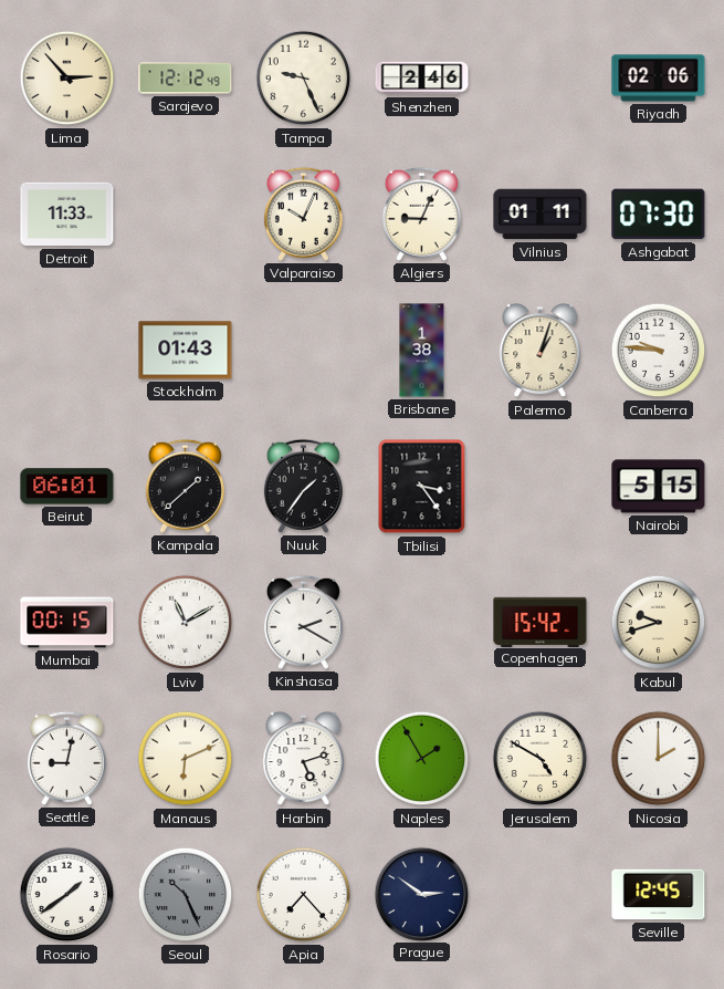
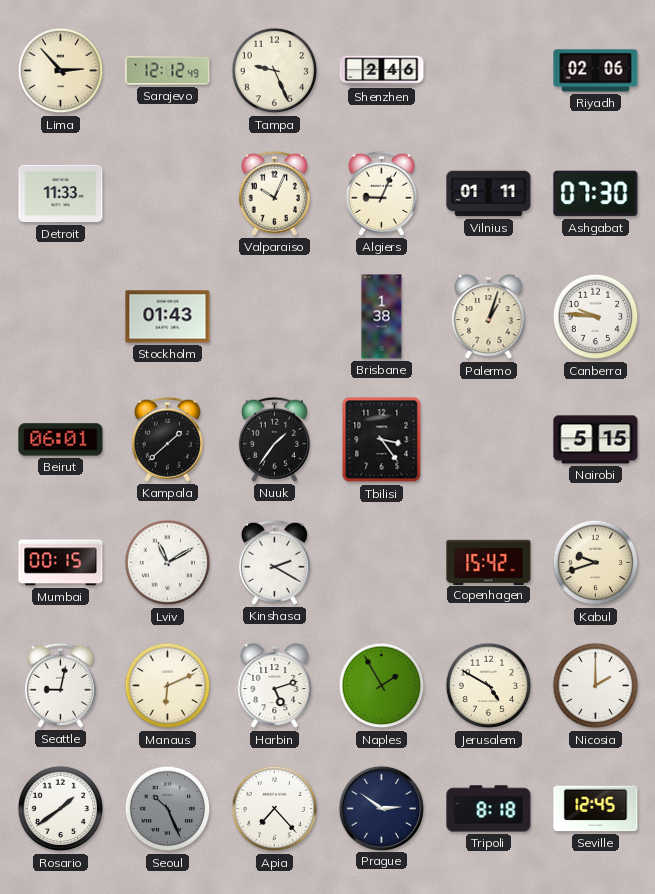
Tripoli: none -> 8:18
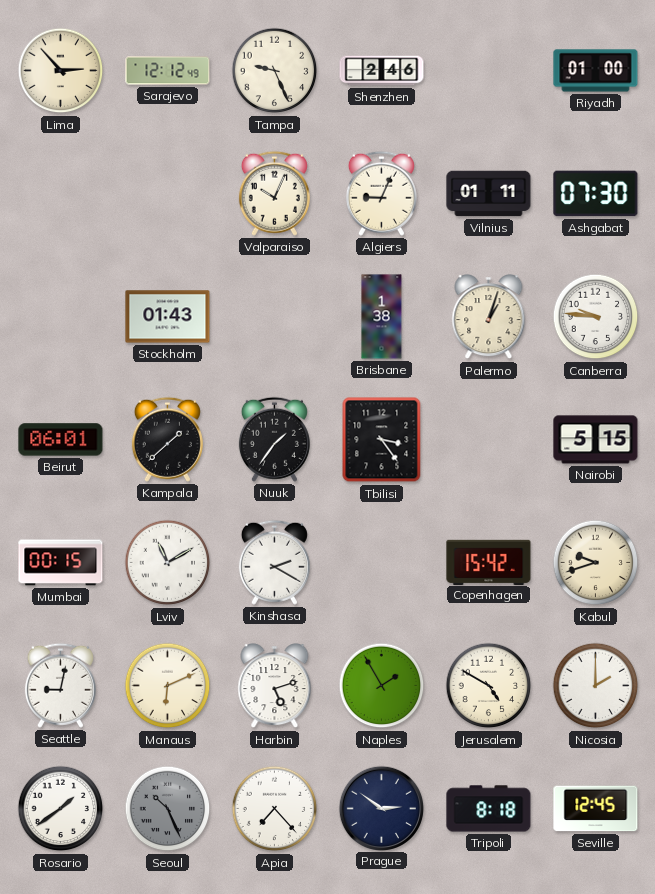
Riyadh: 02:06 -> 01:00
Detroit: 11:33 -> none
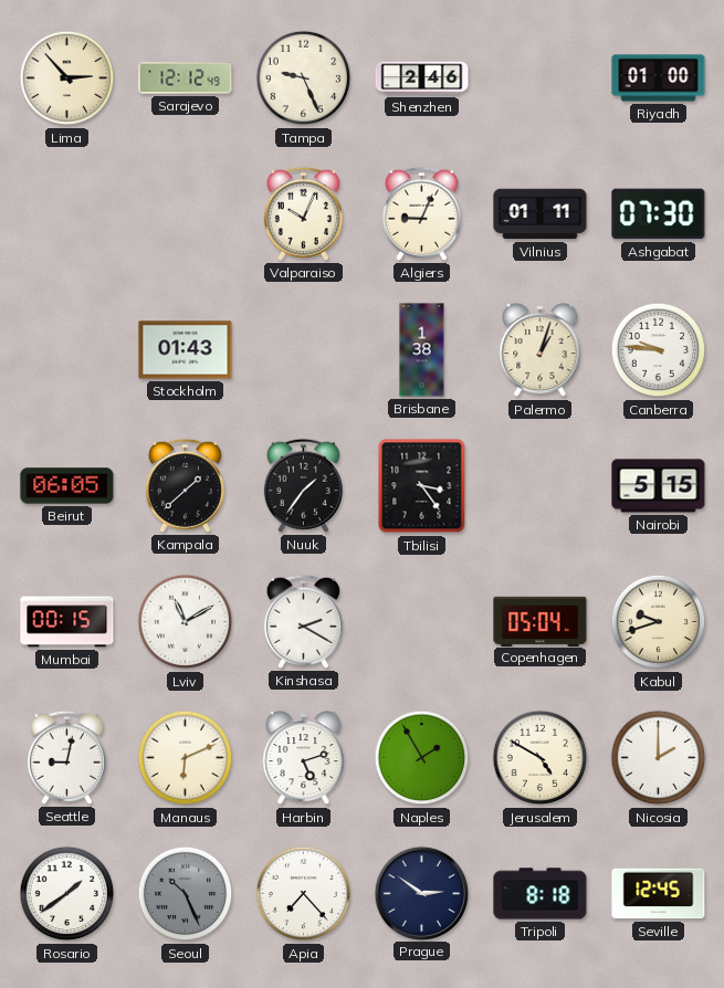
Beirut: 06:01 -> 06:05
Copenhagen: 15:42 -> 05:04
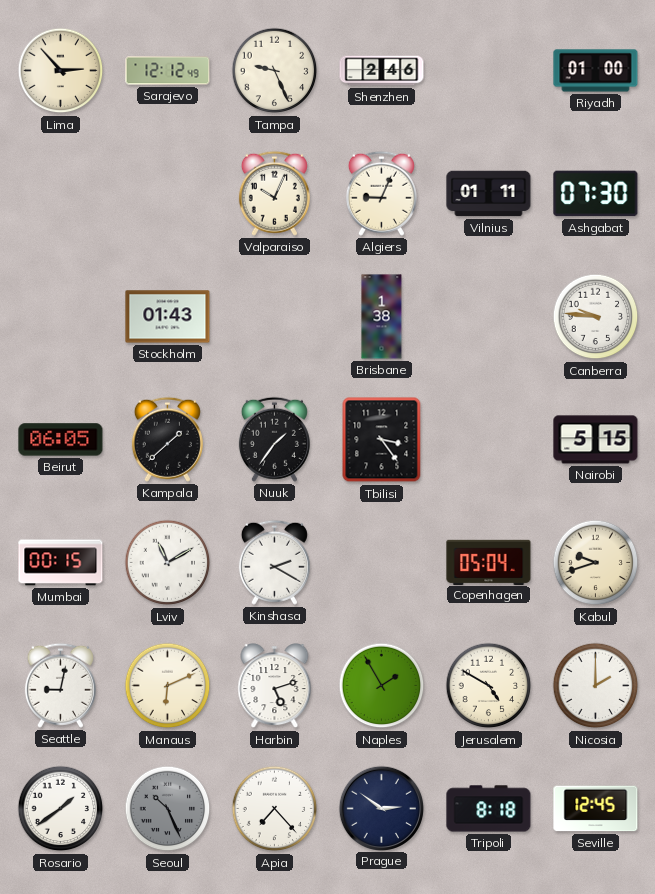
Palermo: 1:03 -> none
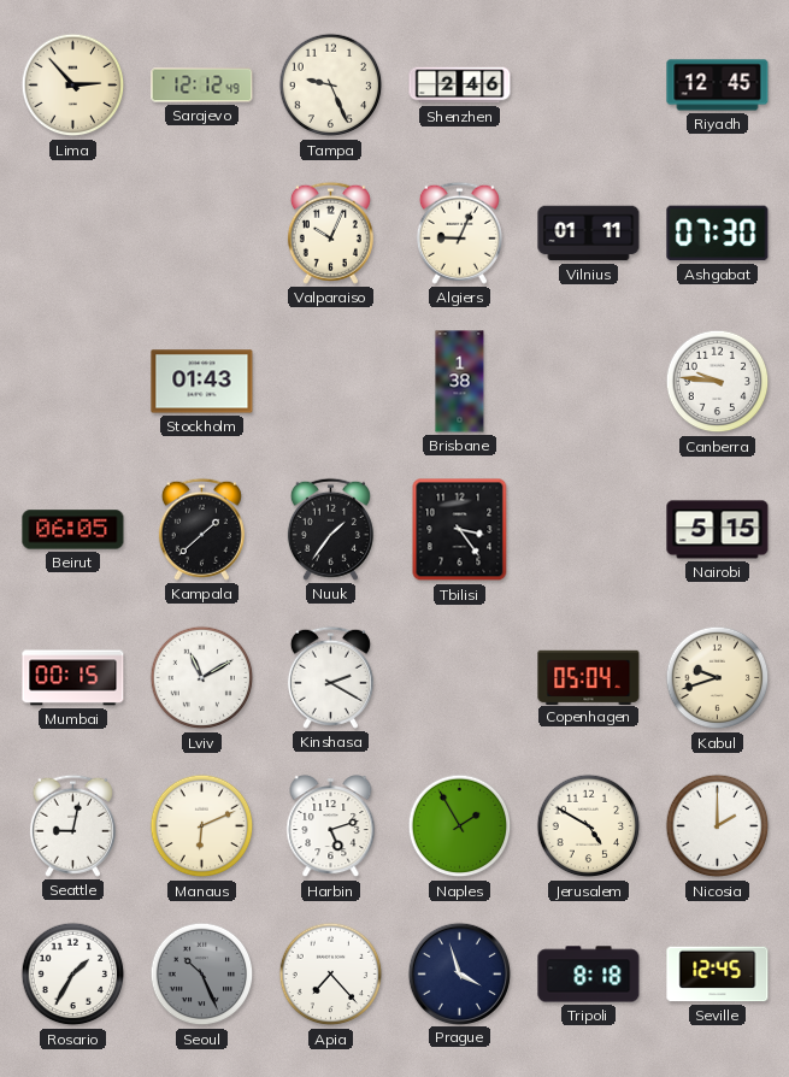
Riyadh: 01:00 -> 12:45
Rosario: 1:39 -> 1:35
Prague: 2:51 -> 3:57
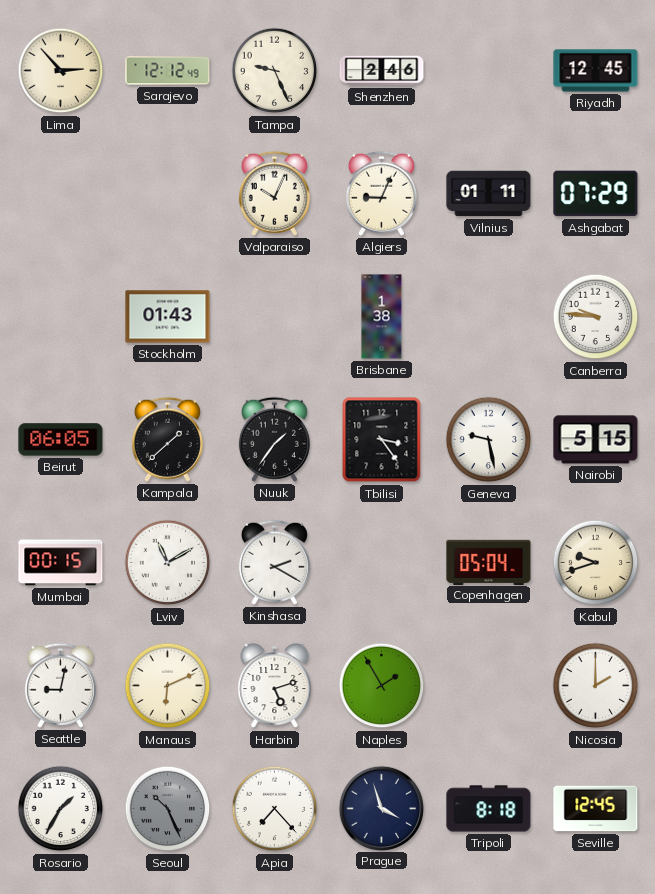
Ashgabat: 07:30 -> 07:29
Geneva: none -> 9:28
Jerusalem: 4:50 -> none
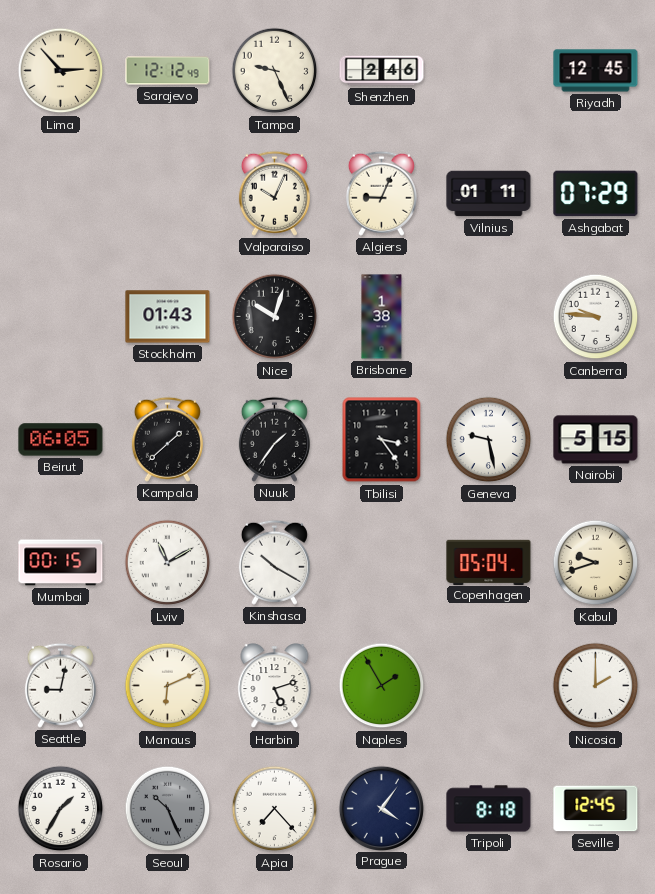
Nice: none -> 10:03
Kinshasa: 2:20 -> 10:20
Prague: 3:57 -> 4:06
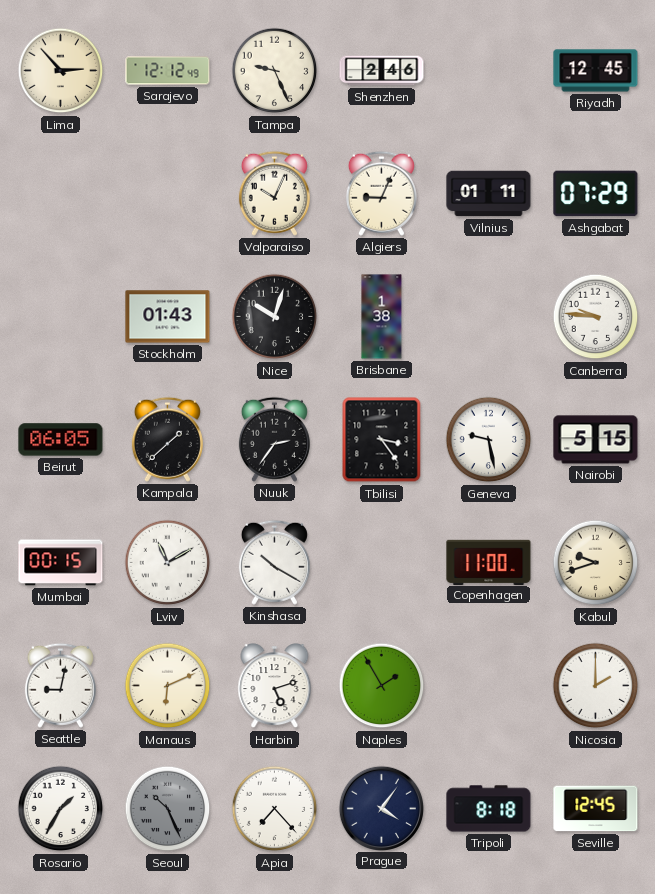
Nuuk: 1:36 -> 2:36
Copenhagen: 05:04 -> 11:00
